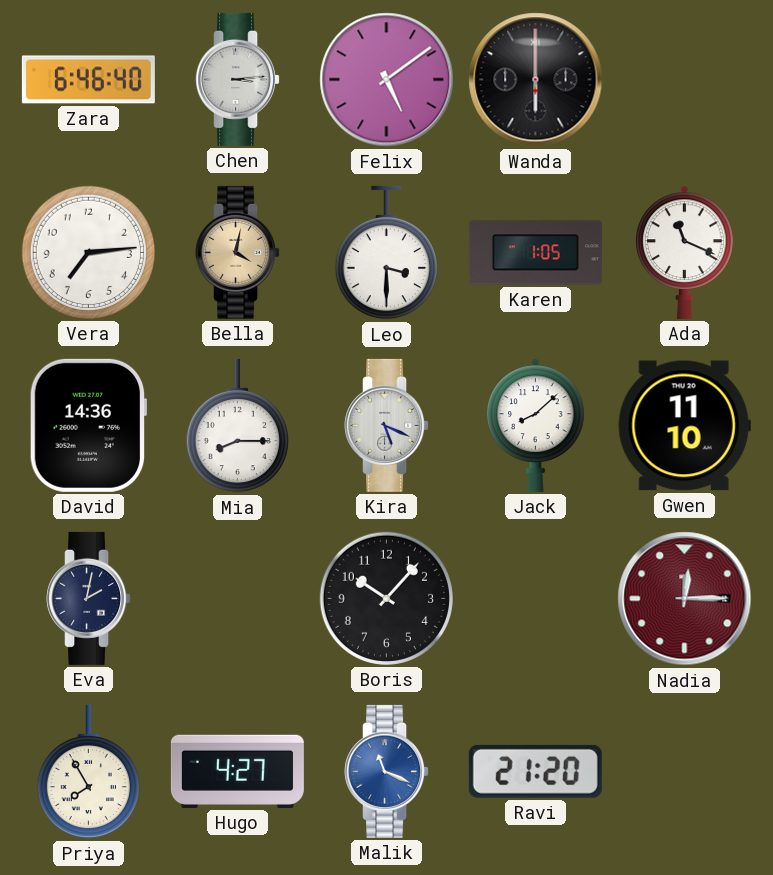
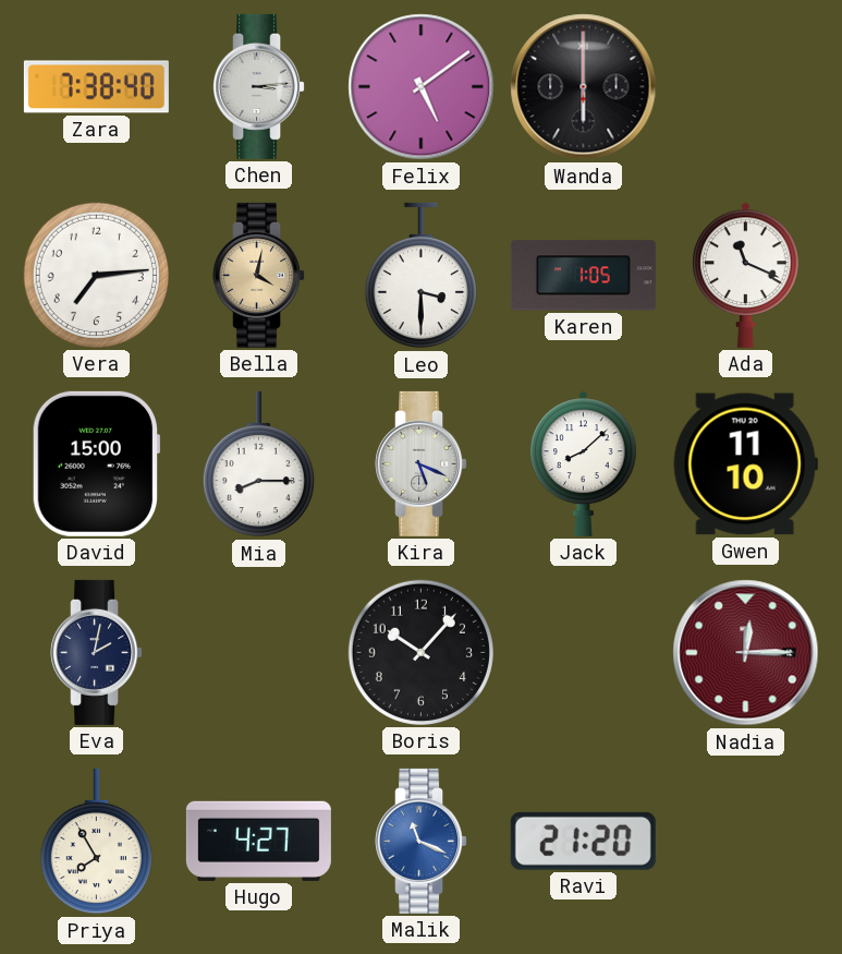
Zara: 6:46 -> 7:38
David: 14:36 -> 15:00
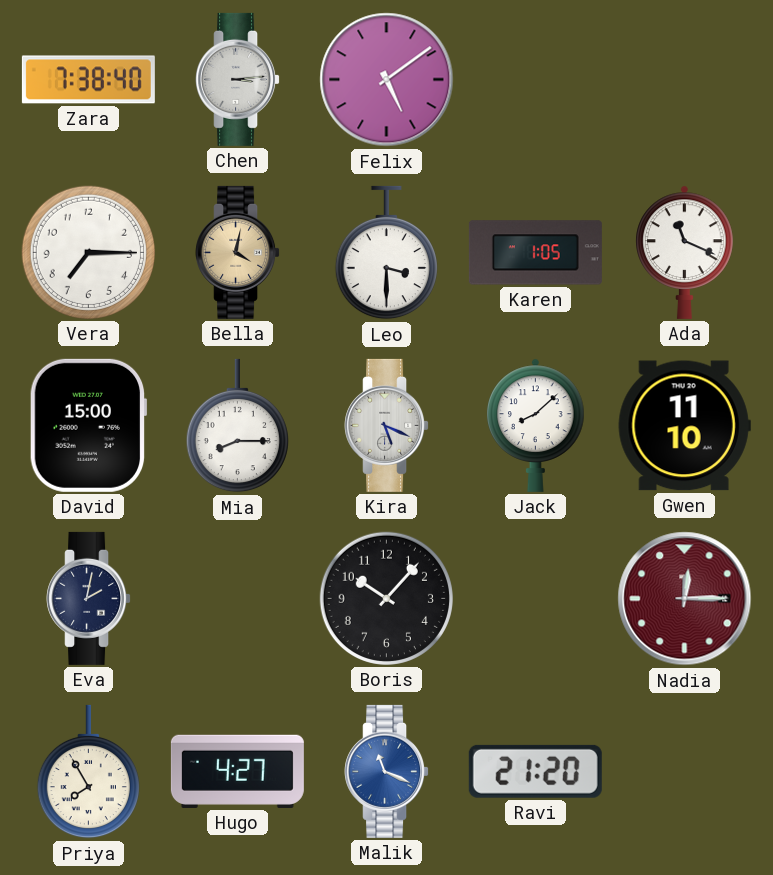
Wanda: 6:00 -> none
Vera: 7:14 -> 7:15
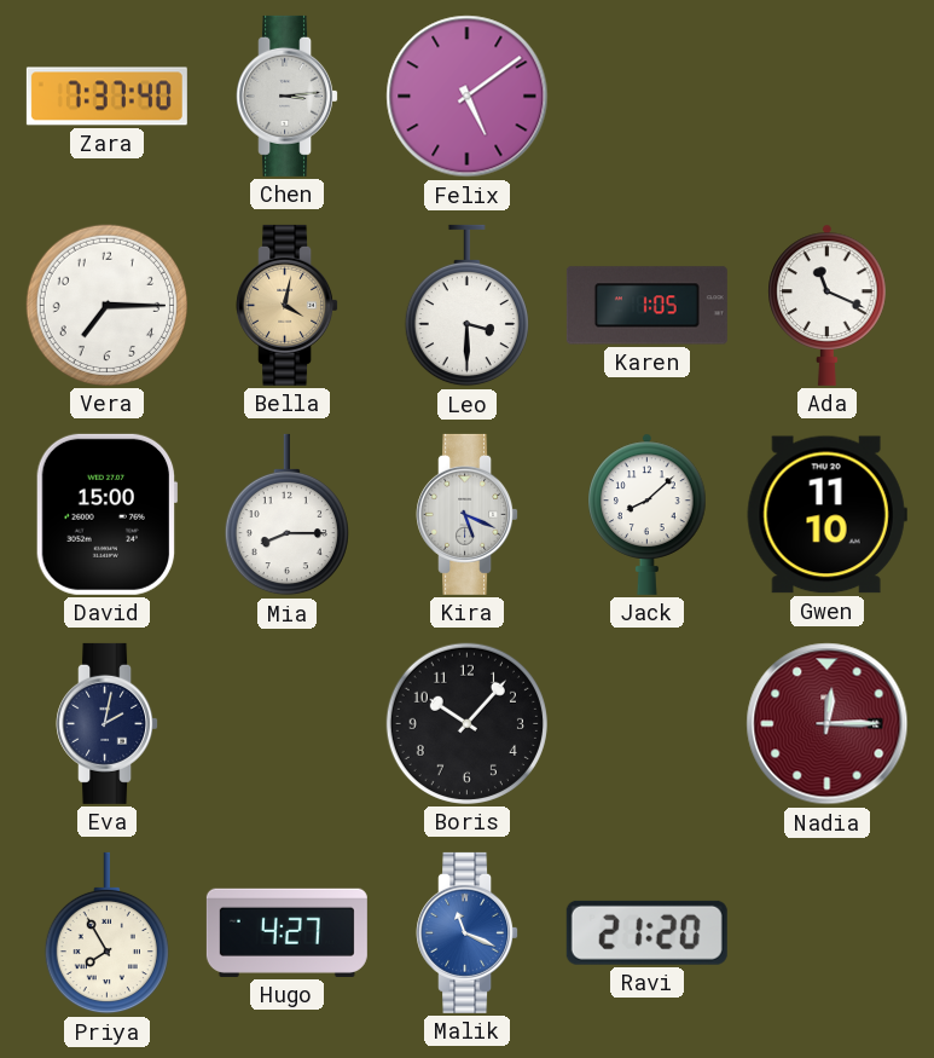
Zara: 7:38 -> 7:37
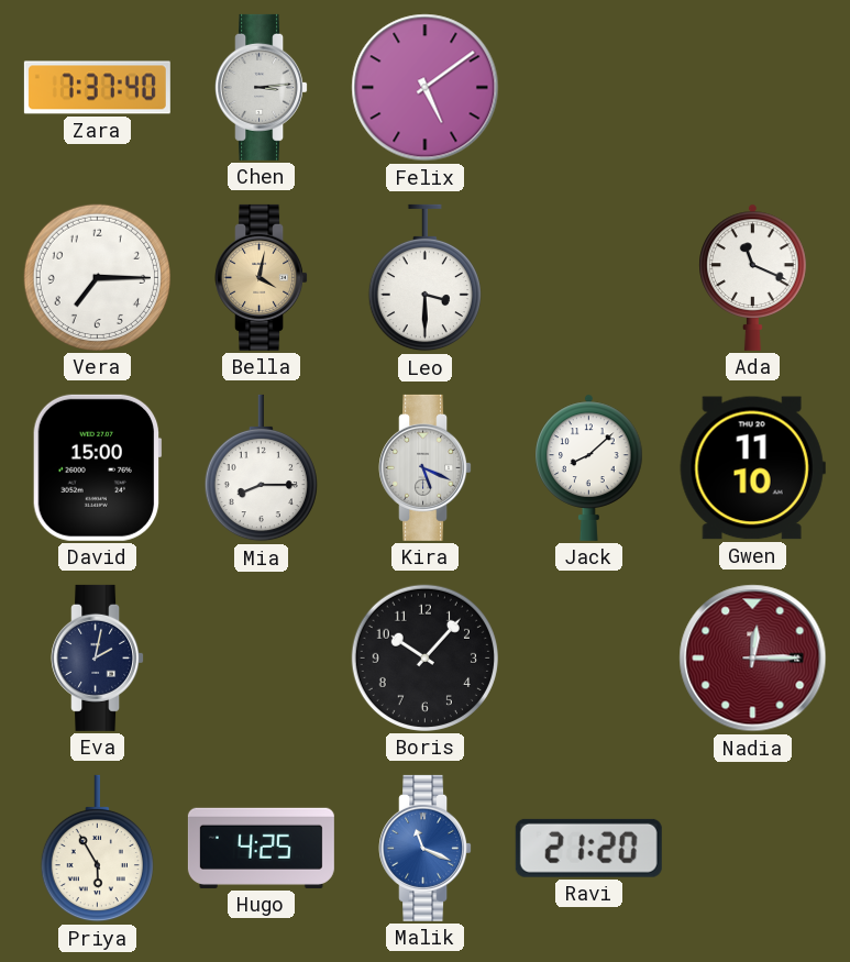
Karen: 1:05 -> none
Priya: 7:55 -> 5:55
Hugo: 4:27 -> 4:25
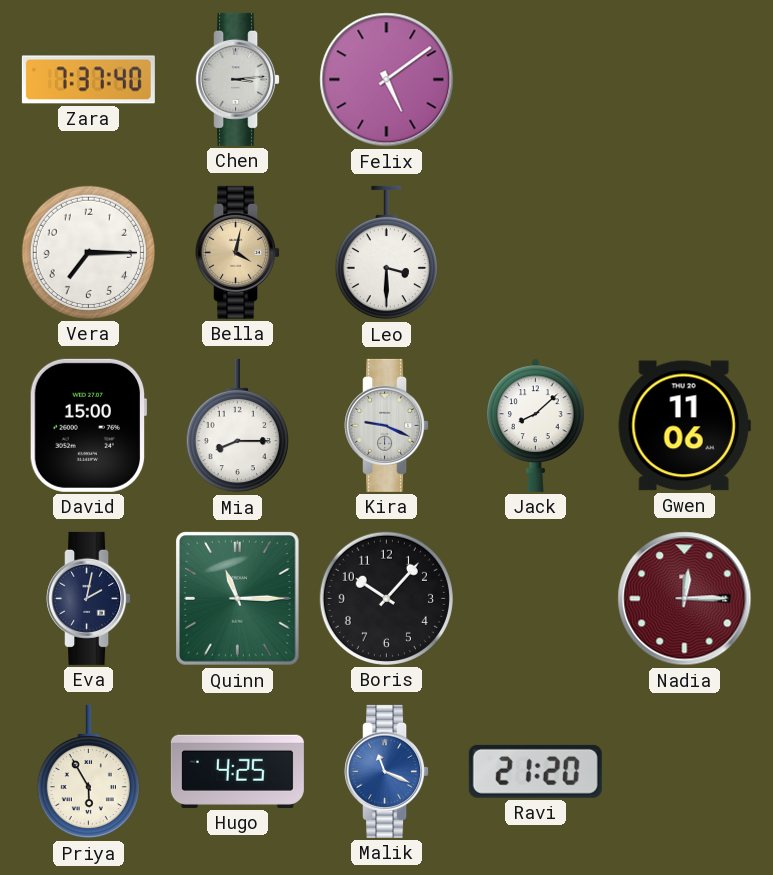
Ada: 11:19 -> none
Kira: 5:19 -> 9:19
Gwen: 11:10 -> 11:06
Quinn: none -> 11:15
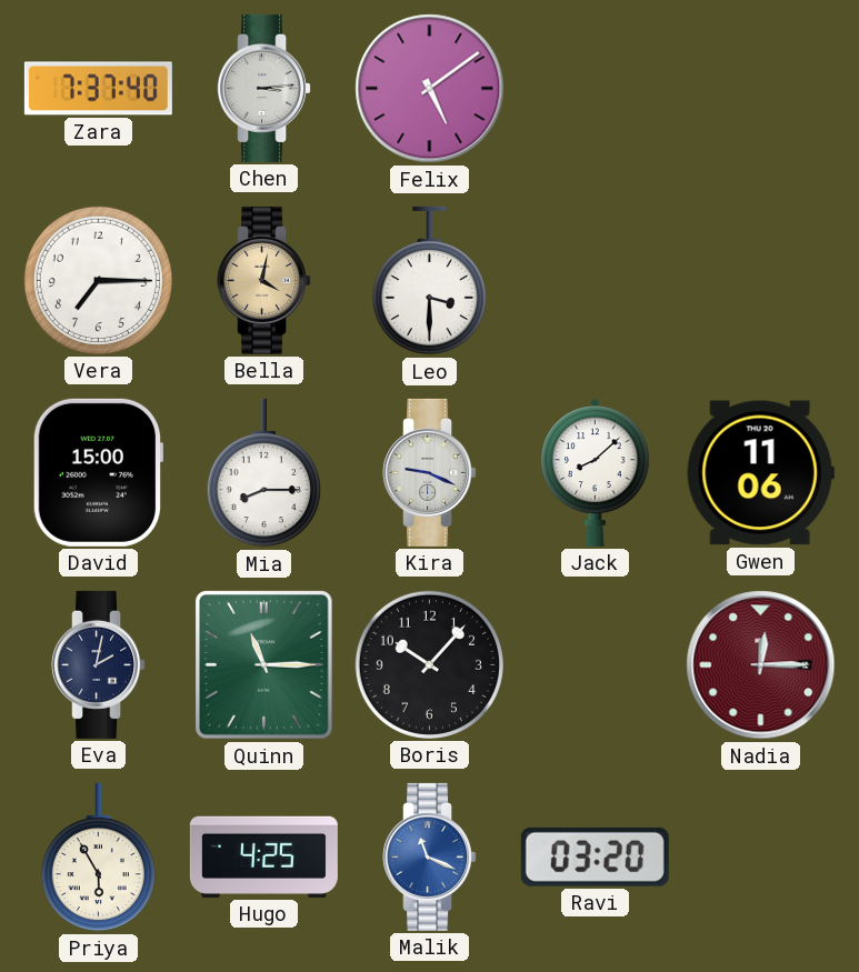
Ravi: 21:20 -> 03:20
